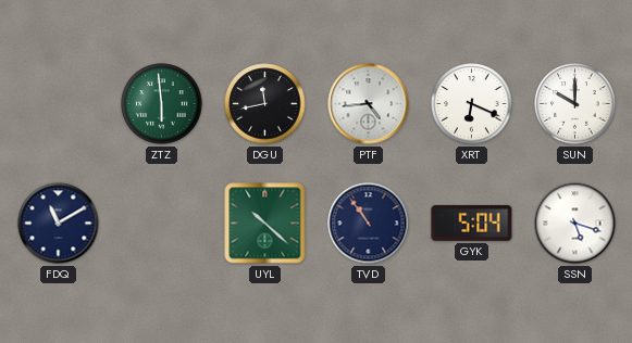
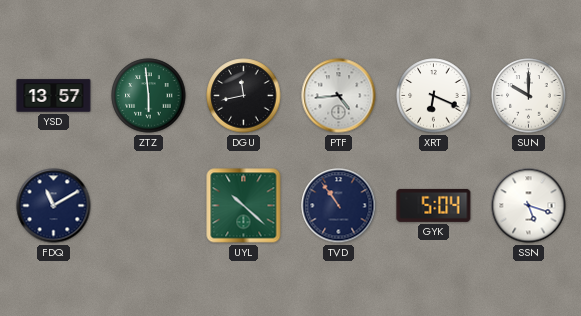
YSD: none -> 13:57
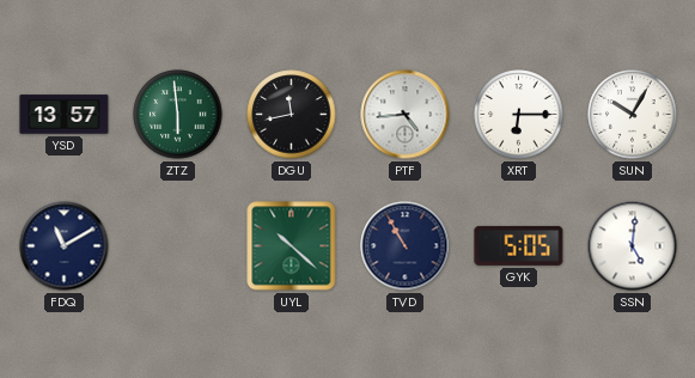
XRT: 6:19 -> 6:15
SUN: 10:00 -> 10:05
TVD: 10:54 -> 10:55
GYK: 5:04 -> 5:05
SSN: 5:18 -> 5:01
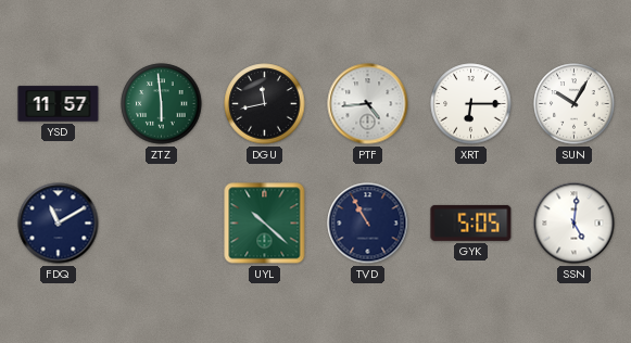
YSD: 13:57 -> 11:57
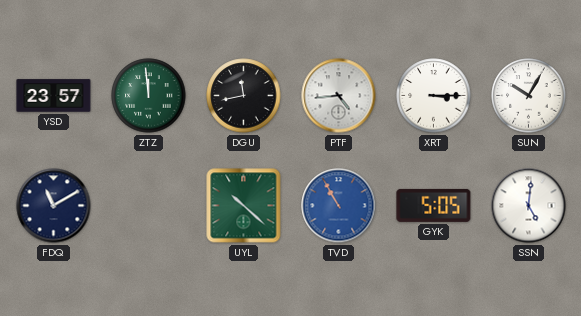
YSD: 11:57 -> 23:57
ZTZ: 5:59 -> 11:59
XRT: 6:15 -> 3:15
TVD dial: navy -> blue
